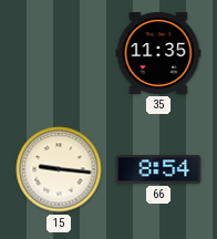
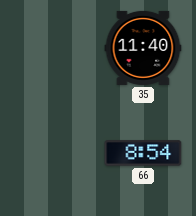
35: 11:35 -> 11:40
15: 9:16 -> none
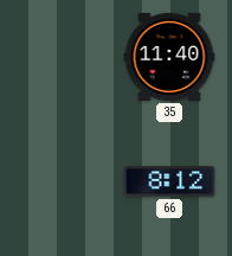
66: 8:54 -> 8:12
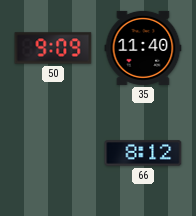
50: none -> 9:09
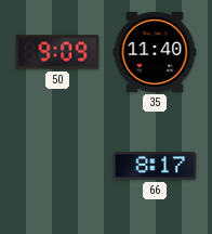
66: 8:12 -> 8:17
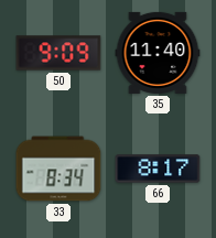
33: none -> 8:34
